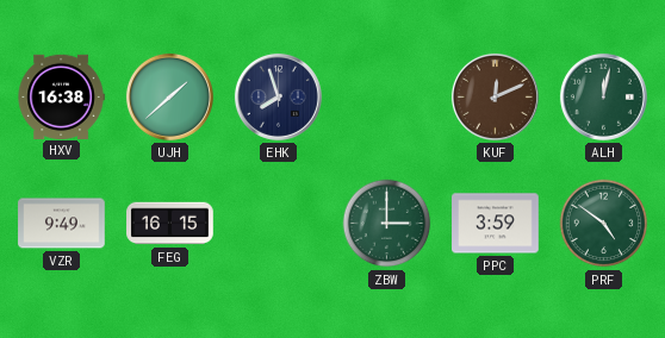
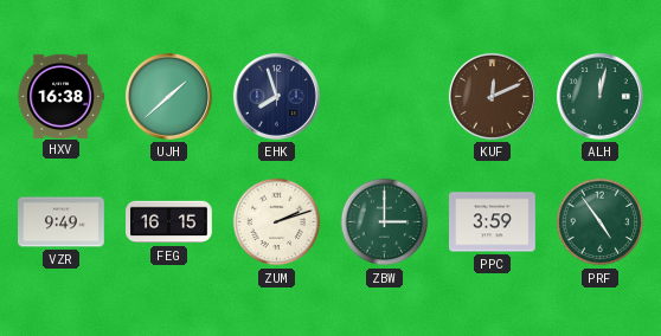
ZUM: none -> 2:12
PRF: 4:51 -> 4:54
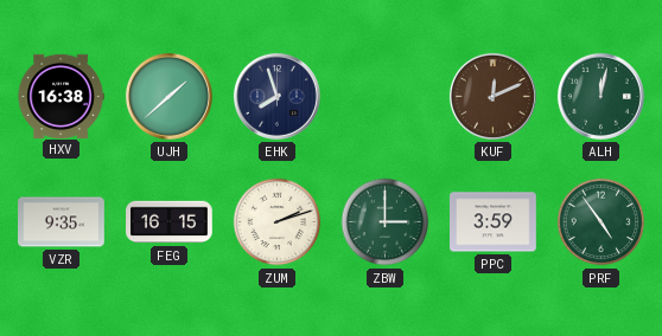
VZR: 9:49 -> 9:35
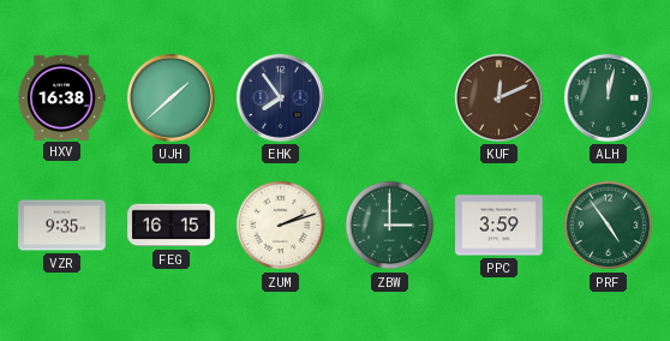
EHK: 7:57 -> 7:54
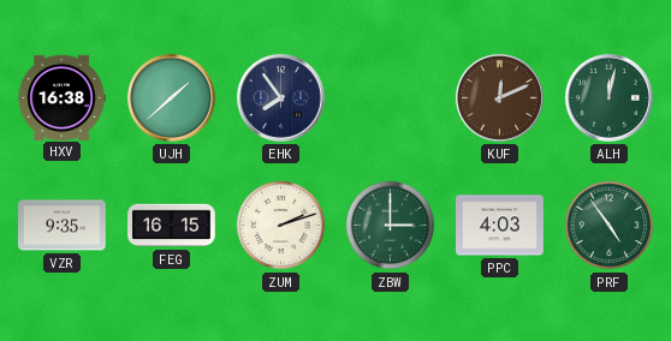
PPC: 3:59 -> 4:03
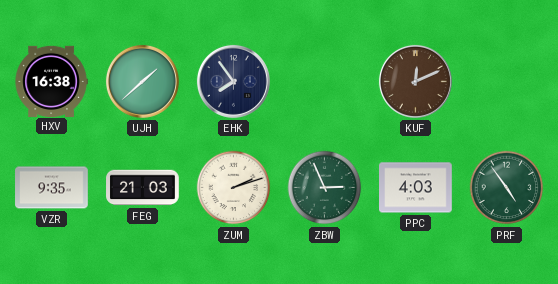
ALH: 12:02 -> none
FEG: 16:15 -> 21:03
ZBW: 3:00 -> 2:56
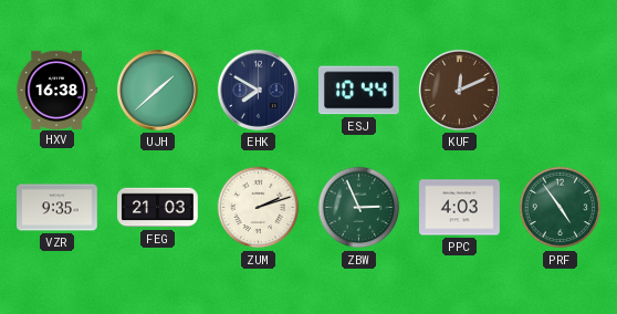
EHK: 7:54 -> 7:50
ESJ: none -> 10:44
